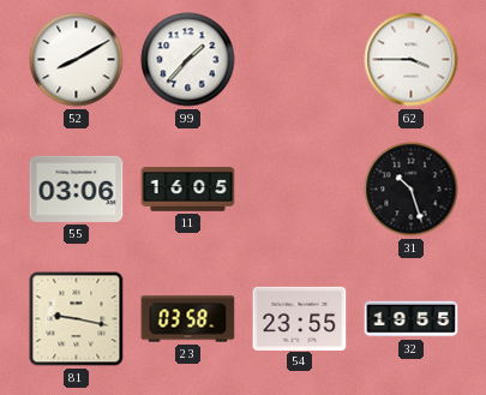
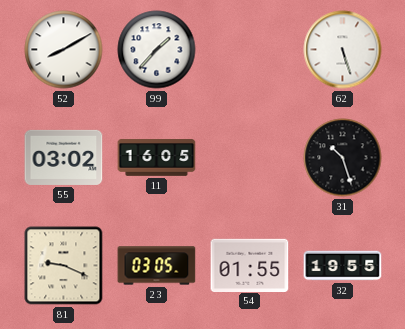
62: 3:45 -> 5:27
55: 03:06 -> 03:02
81: 9:17 -> 9:19
23: 03:58 -> 03:05
54: 23:55 -> 01:55
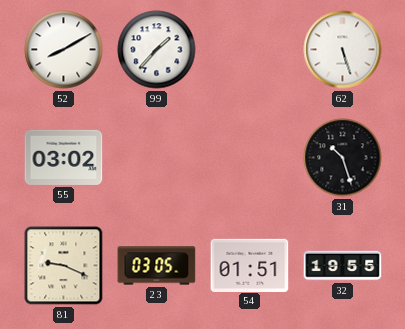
11: 16:05 -> none
54: 01:55 -> 01:51
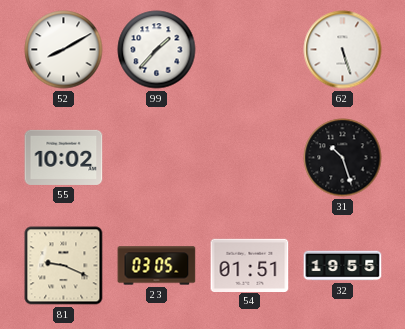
55: 03:02 -> 10:02
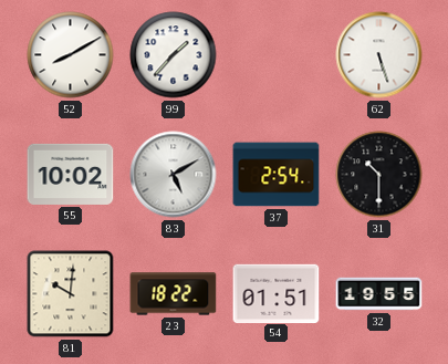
83: none -> 5:10
37: none -> 2:54
31: 10:27 -> 10:30
81: 9:19 -> 10:01
23: 03:05 -> 18:22
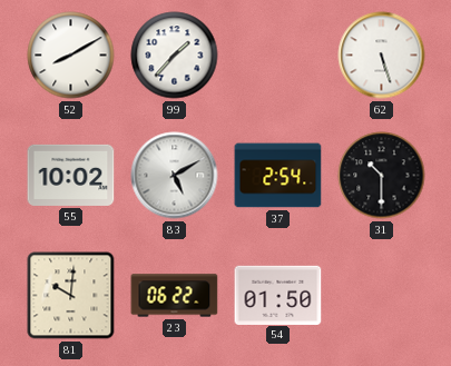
23: 18:22 -> 06:22
54: 01:51 -> 01:50
32: 19:55 -> none
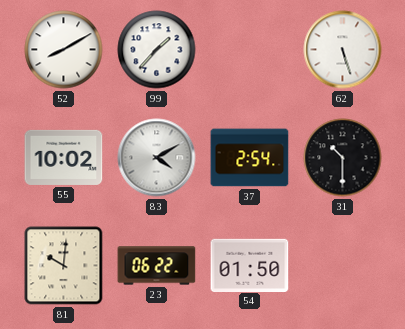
83: 5:10 -> 4:10
